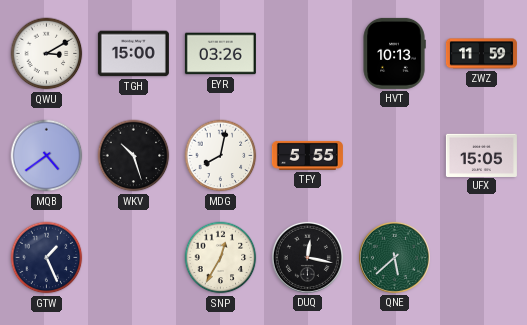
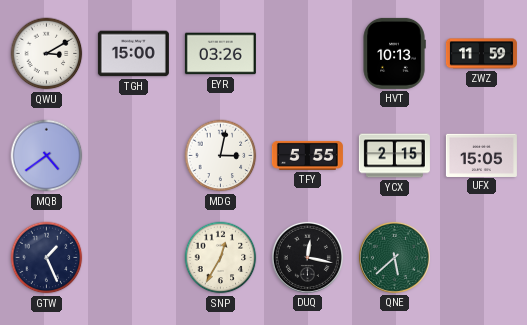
WKV: 10:27 -> none
MDG: 8:02 -> 3:02
YCX: none -> 2:15
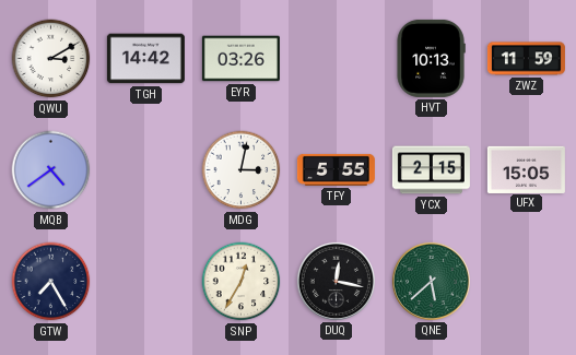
TGH: 15:00 -> 14:42
GTW: 1:26 -> 7:25
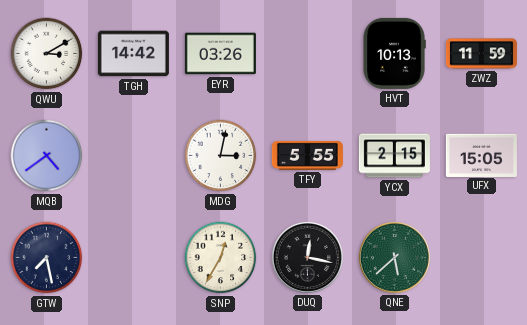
GTW: 7:25 -> 7:28
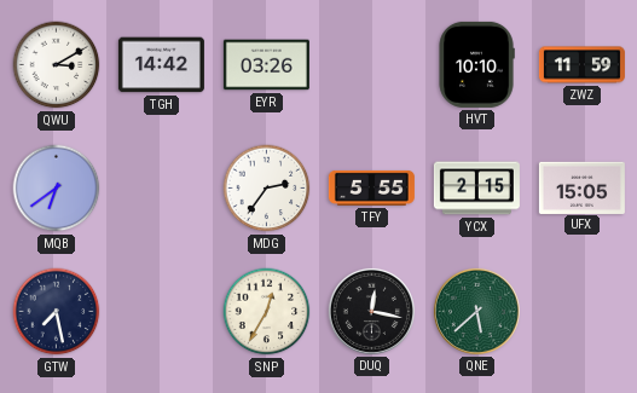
HVT: 10:13 -> 10:10
MQB: 4:39 -> 6:39
MDG: 3:02 -> 2:36
